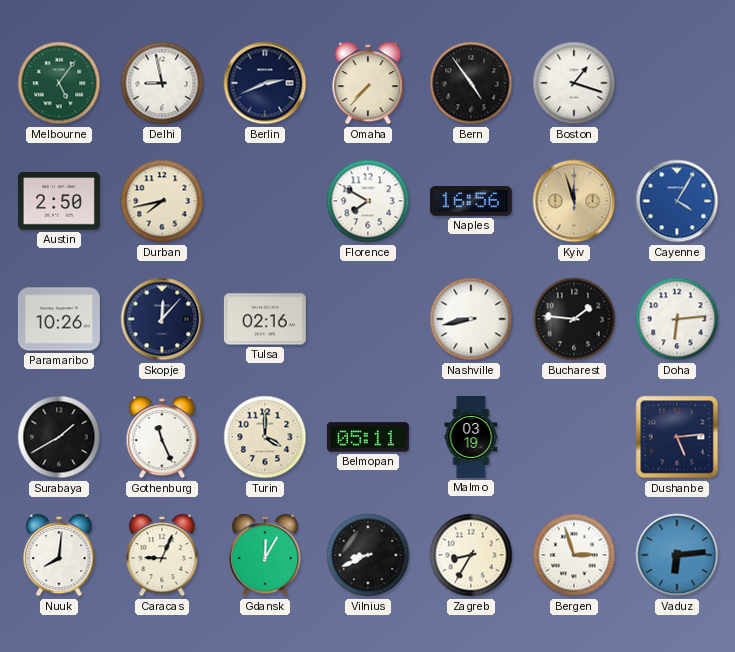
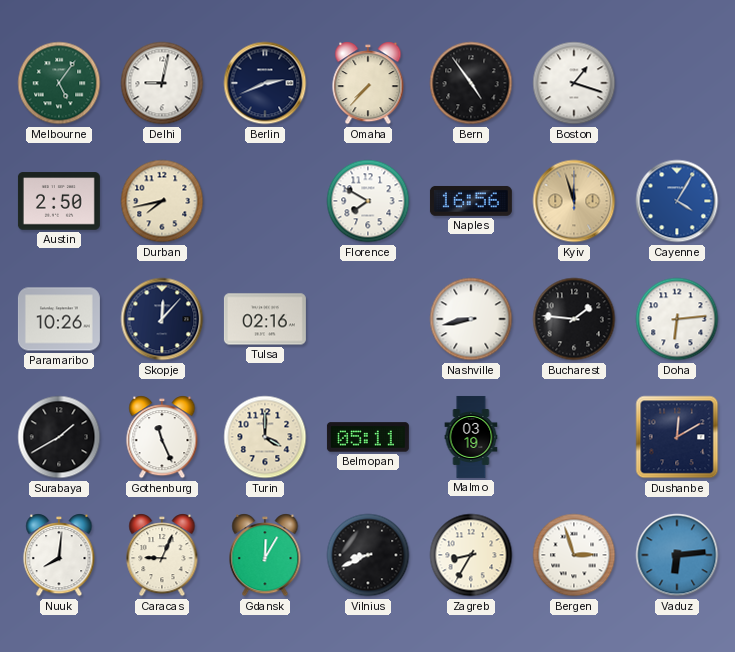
Delhi: 8:58 -> 9:02
Dushanbe: 5:14 -> 12:10
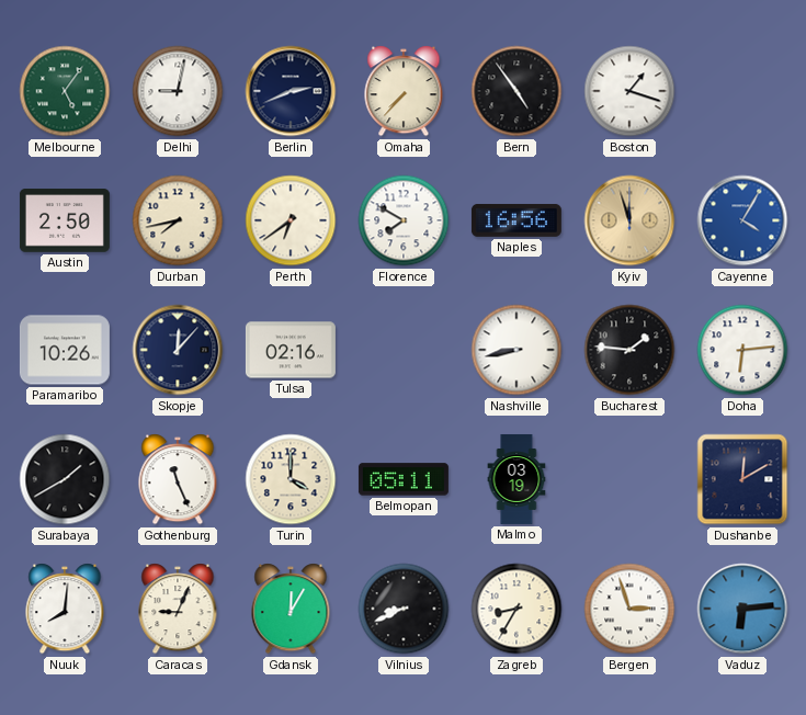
Perth: none -> 6:39
